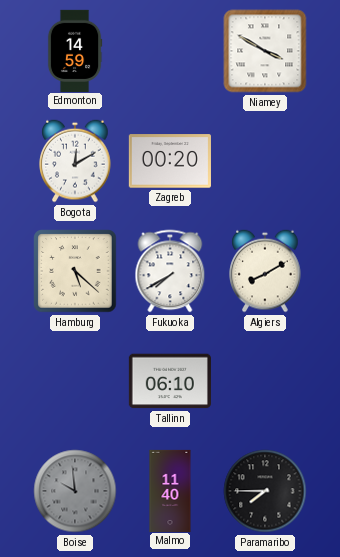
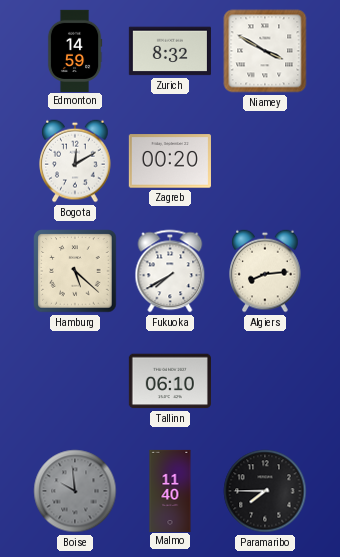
Zurich: none -> 8:32
Algiers: 8:10 -> 8:14
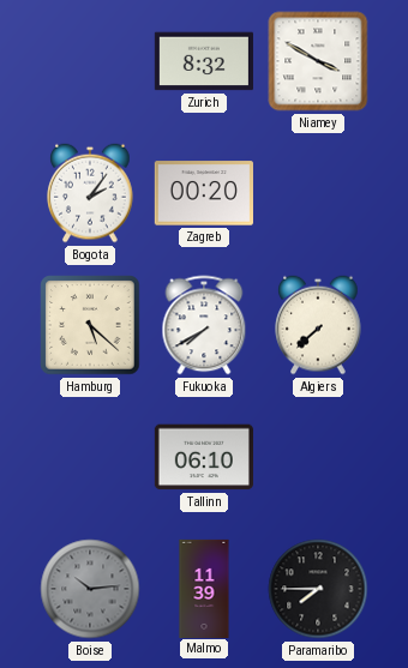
Edmonton: 14:59 -> none
Bogota: 12:10 -> 2:06
Algiers: 8:14 -> 7:38
Boise: 9:59 -> 10:14
Malmo: 11:40 -> 11:39
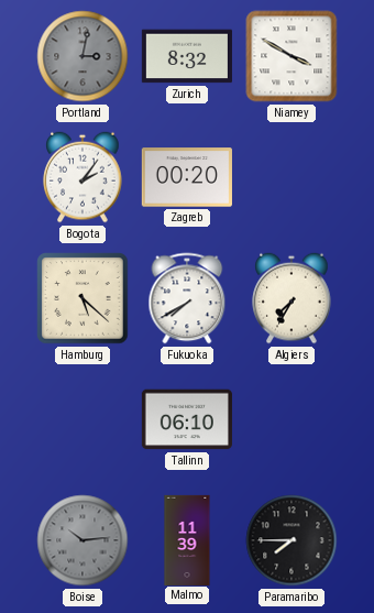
Portland: none -> 3:02
Algiers: 7:38 -> 7:35
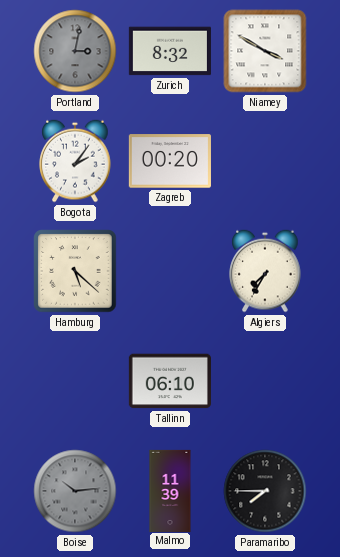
Fukuoka: 7:40 -> none
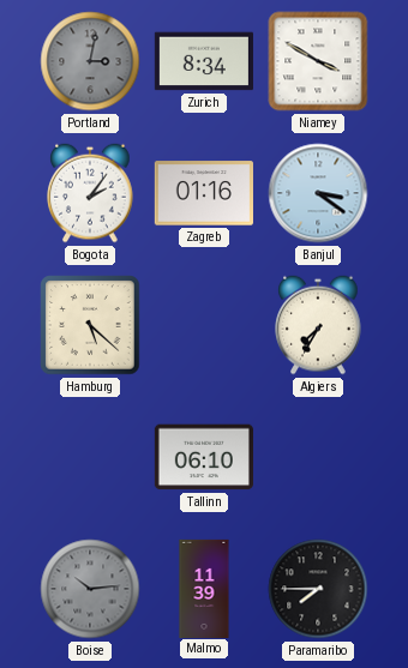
Zurich: 8:32 -> 8:34
Zagreb: 00:20 -> 01:16
Banjul: none -> 3:21
